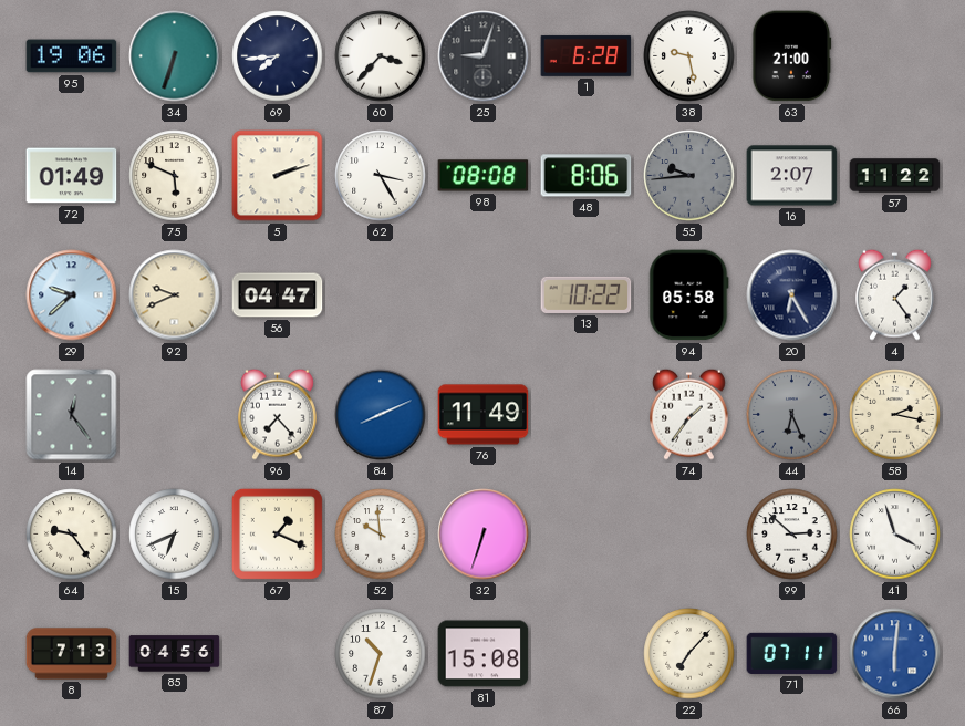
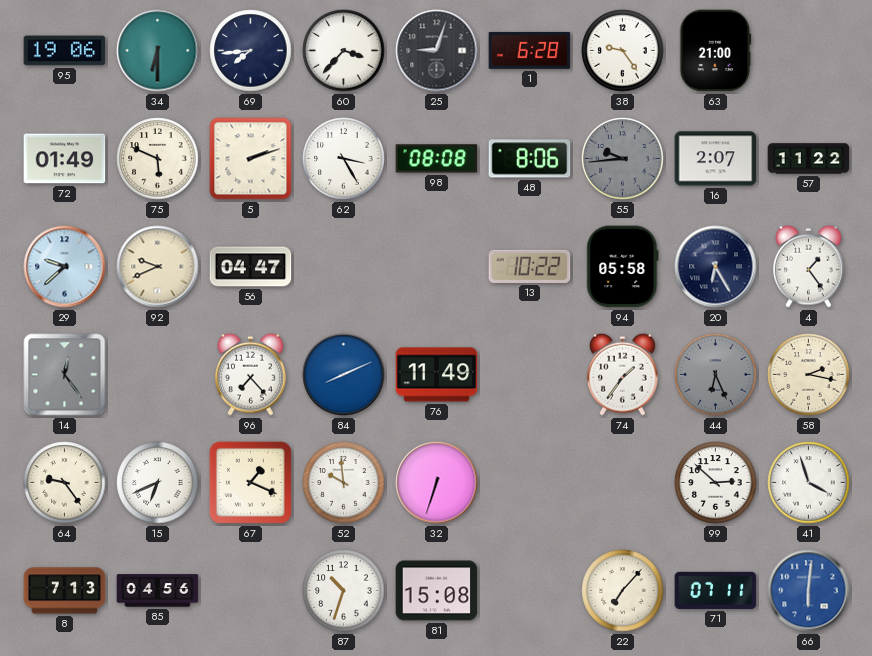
34: 6:33 -> 6:30
38: 9:28 -> 9:24
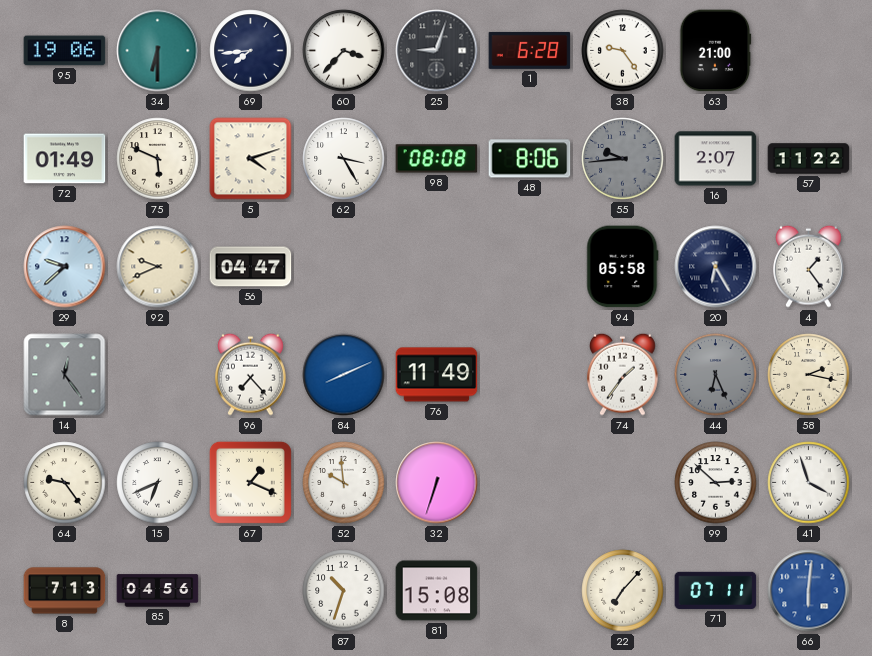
5: 2:12 -> 4:12
13: 10:22 -> none
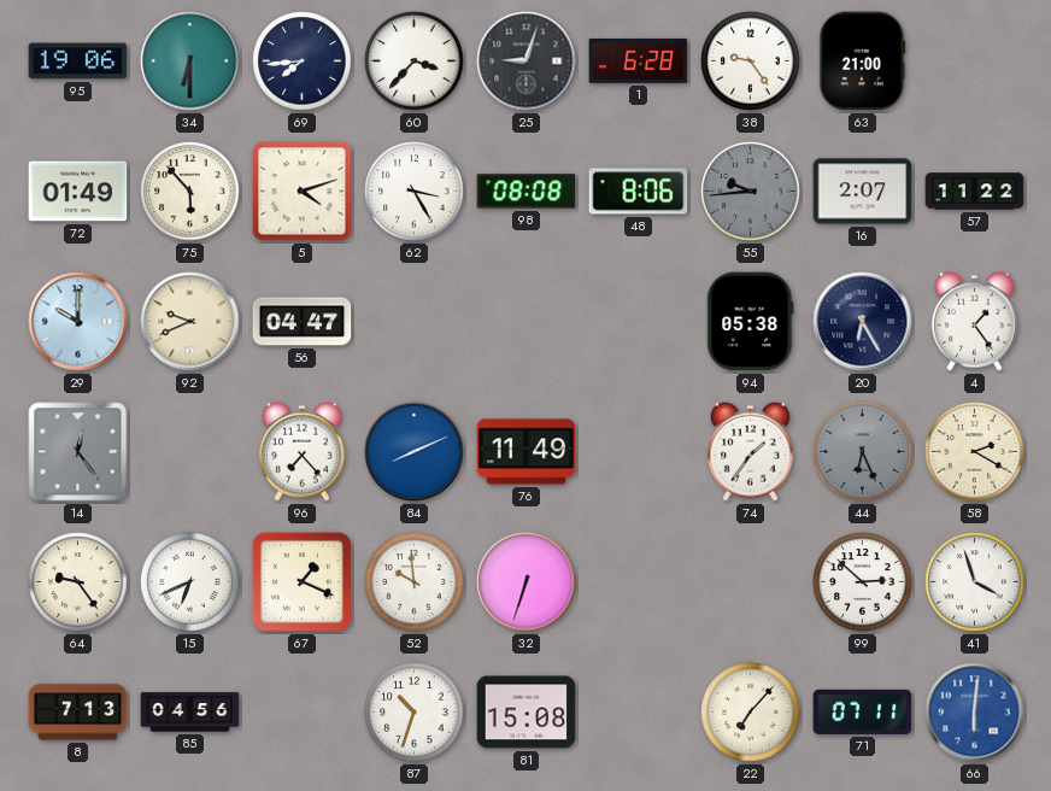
75: 5:49 -> 5:53
29: 9:38 -> 10:00
94: 05:58 -> 05:38
58: 2:17 -> 2:20
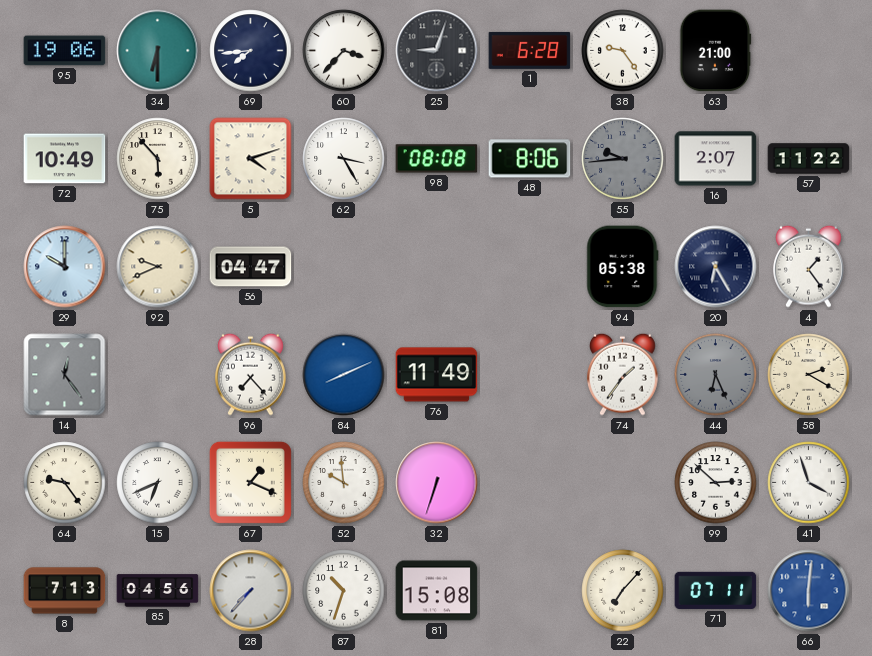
72: 01:49 -> 10:49
28: none -> 7:37
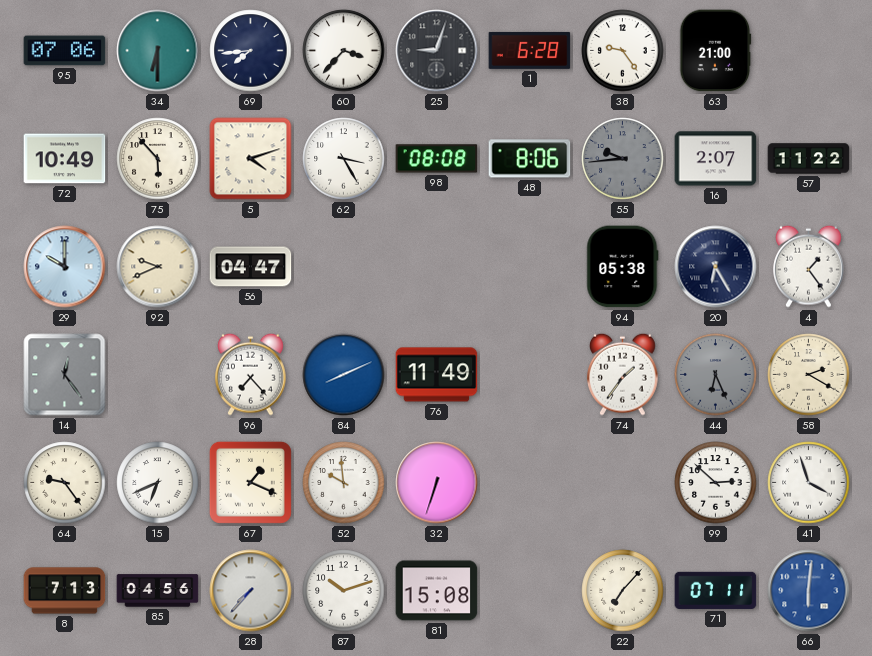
95: 19:06 -> 07:06
87: 10:33 -> 10:12
